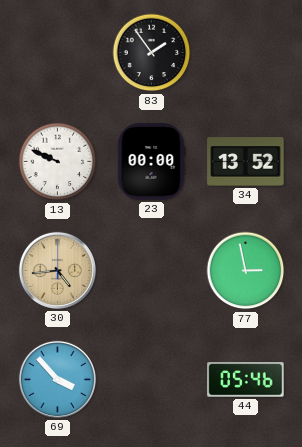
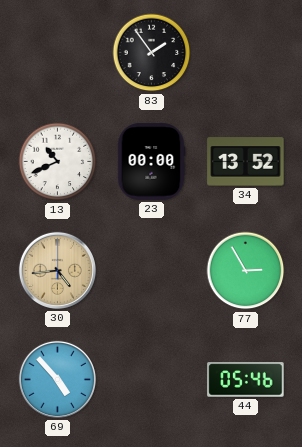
13: 9:49 -> 10:41
77: 2:58 -> 2:55
69: 3:53 -> 4:53
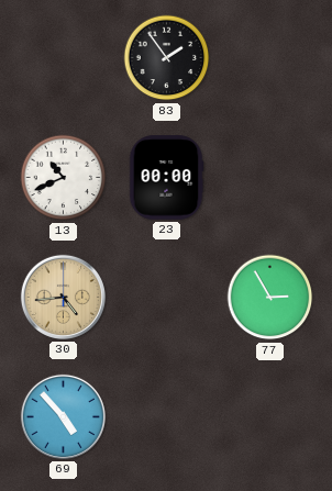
34: 13:52 -> none
44: 05:46 -> none
